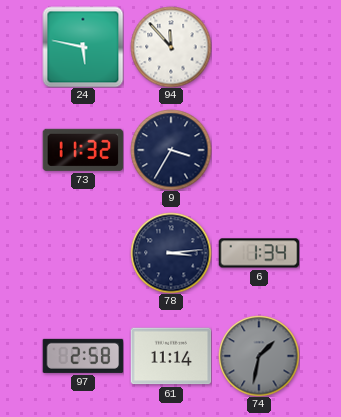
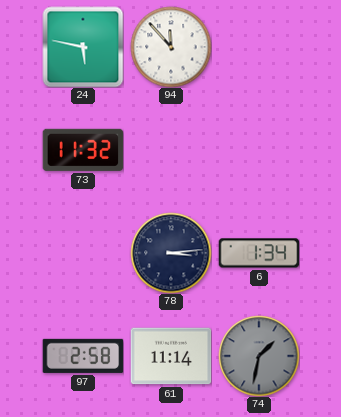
9: 3:35 -> none
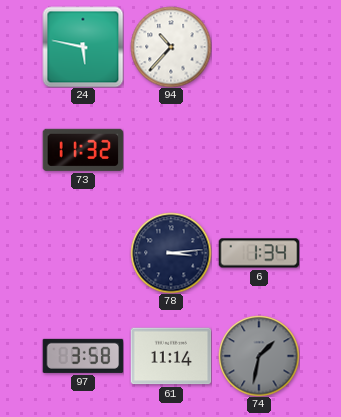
94: 11:53 -> 10:37
97: 2:58 -> 3:58
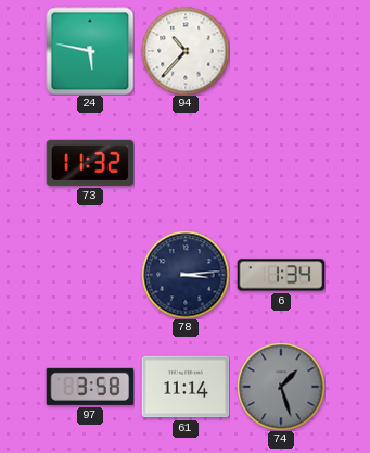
74: 1:32 -> 1:27
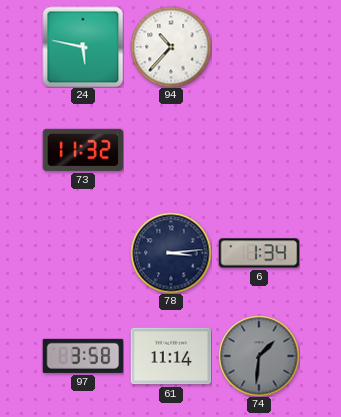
74: 1:27 -> 1:31
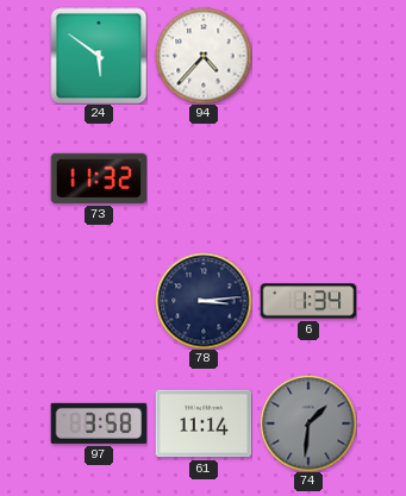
24: 5:47 -> 5:51
94: 10:37 -> 4:37
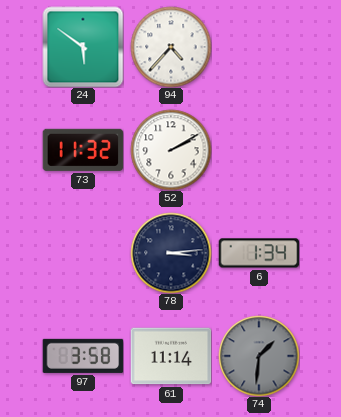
52: none -> 2:10
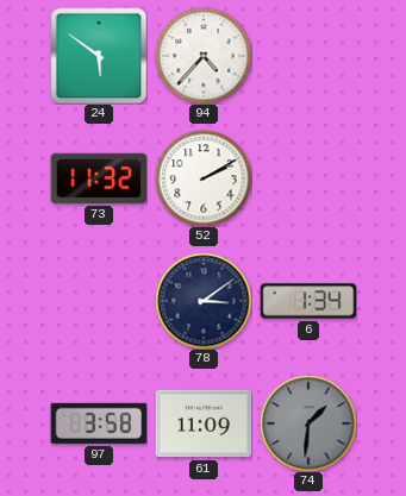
78: 3:14 -> 3:09
61: 11:14 -> 11:09
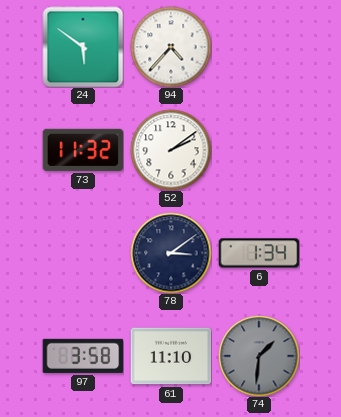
52: 2:10 -> 2:09
61: 11:09 -> 11:10
